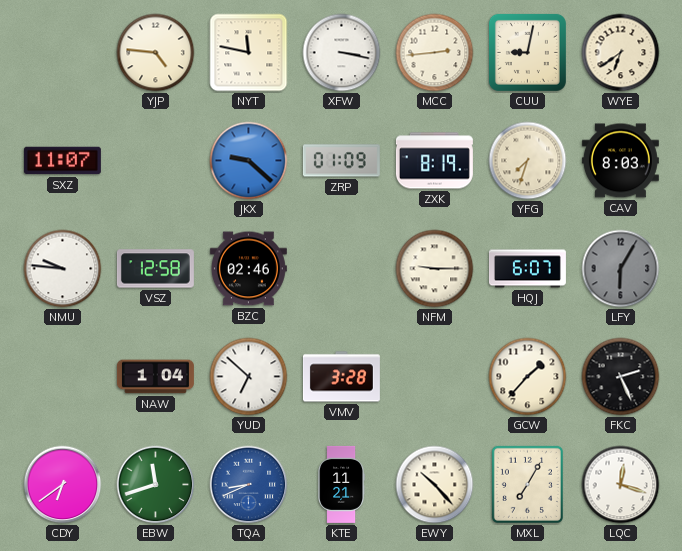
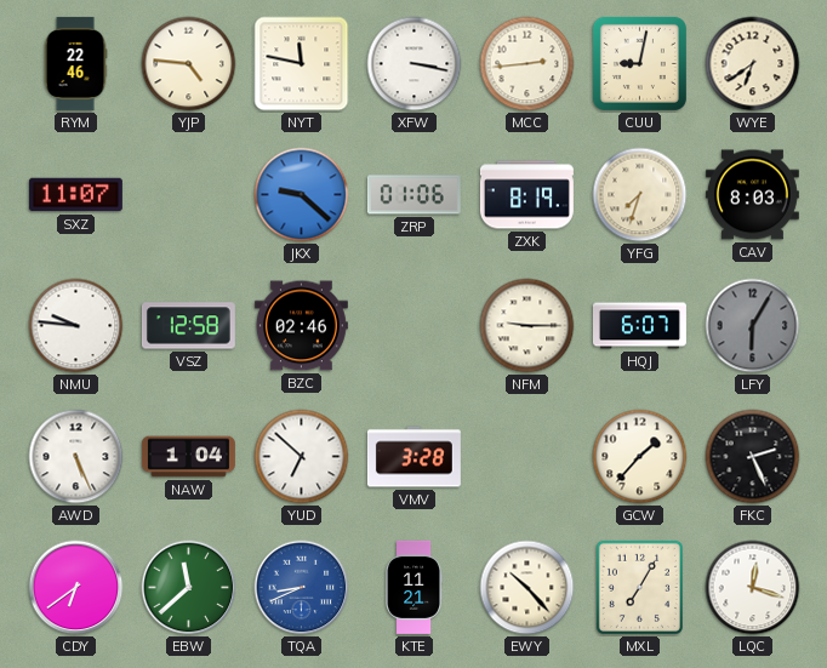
RYM: none -> 22:46
ZRP: 01:09 -> 01:06
AWD: none -> 5:26
EBW: 11:42 -> 11:38
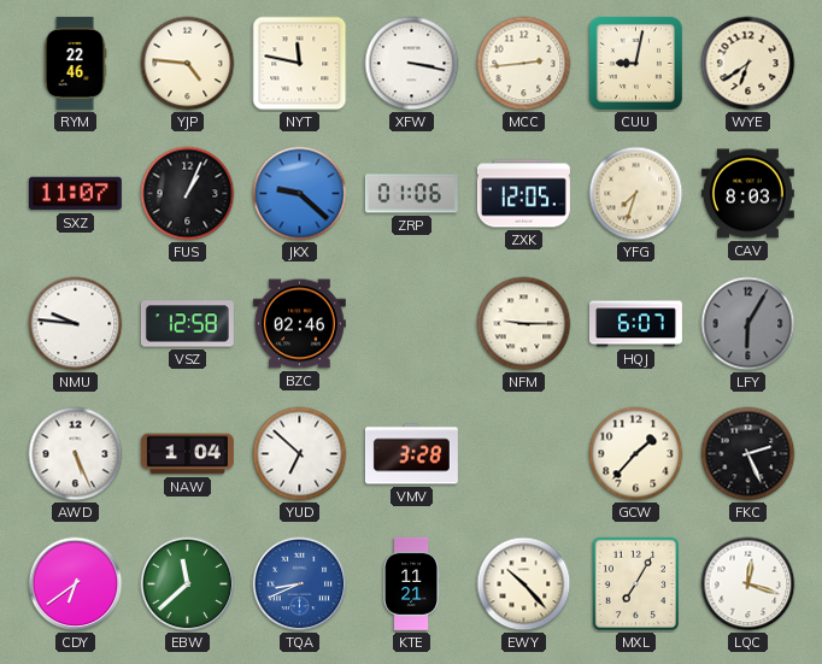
FUS: none -> 1:04
ZXK: 8:19 -> 12:05
